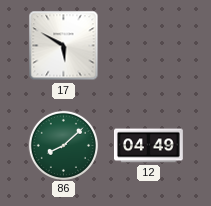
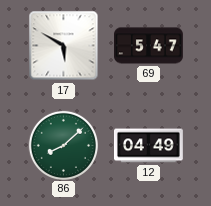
69: none -> 5:47
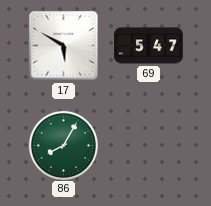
86: 8:08 -> 8:05
12: 04:49 -> none
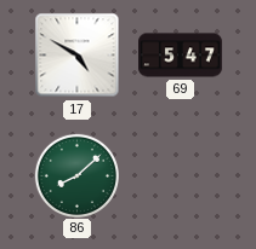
17: 5:50 -> 4:50
86: 8:05 -> 8:08
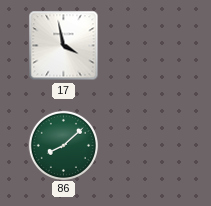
17: 4:50 -> 3:58
69: 5:47 -> none
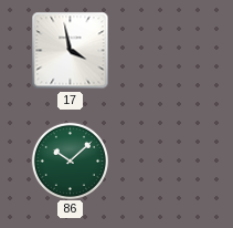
86: 8:08 -> 10:08
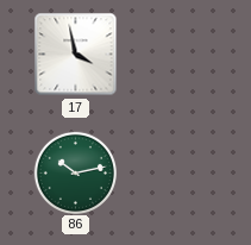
86: 10:08 -> 10:13
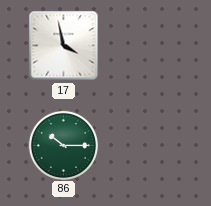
86: 10:13 -> 10:15
